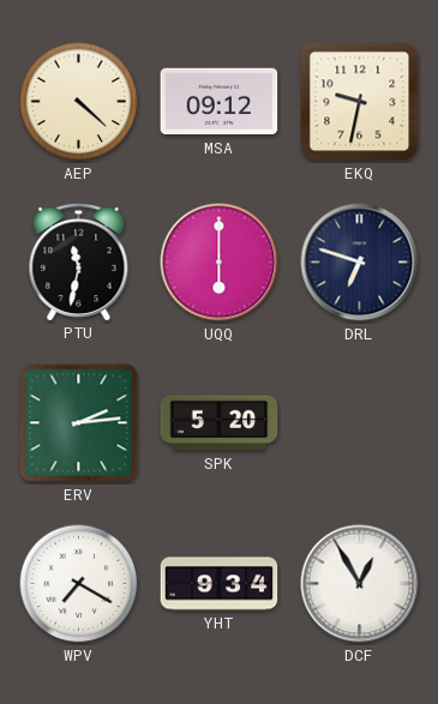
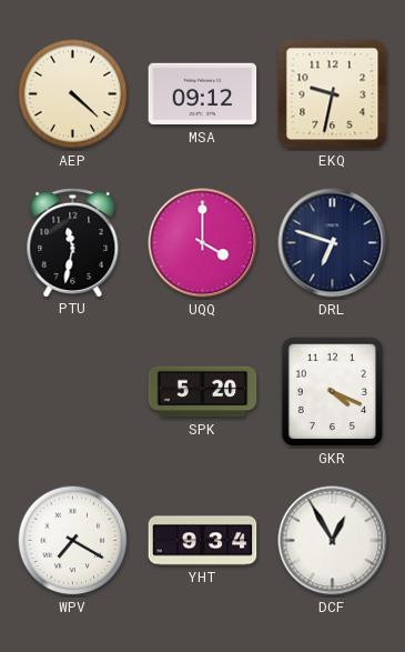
UQQ: 6:00 -> 4:00
ERV: 2:14 -> none
GKR: none -> 4:19
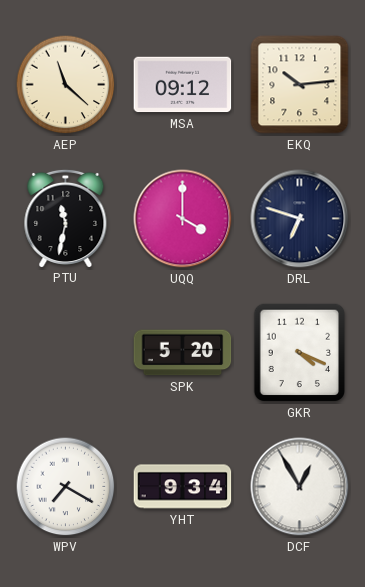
AEP: 4:22 -> 11:22
EKQ: 9:32 -> 10:14
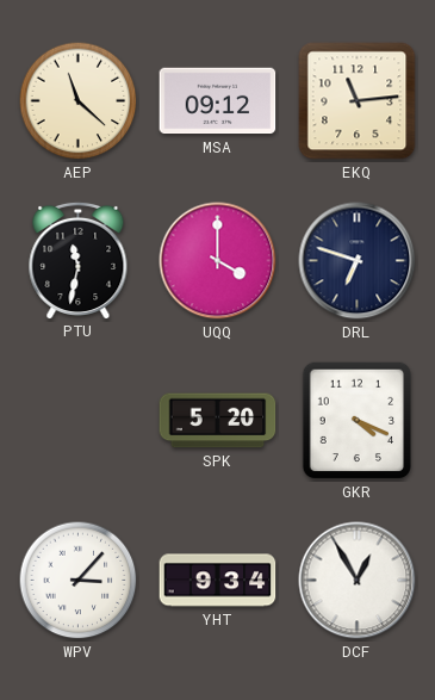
EKQ: 10:14 -> 11:14
WPV: 7:20 -> 3:07
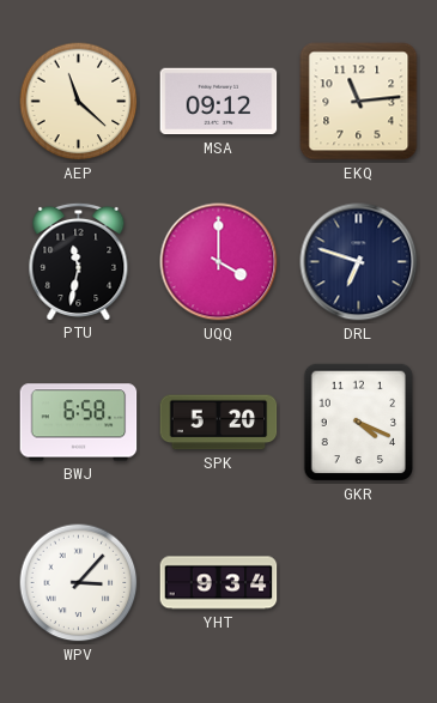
BWJ: none -> 6:58
DCF: 12:55 -> none
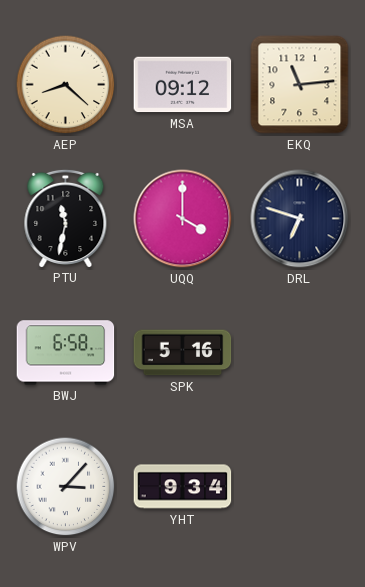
AEP: 11:22 -> 8:22
SPK: 5:20 -> 5:16
GKR: 4:19 -> none
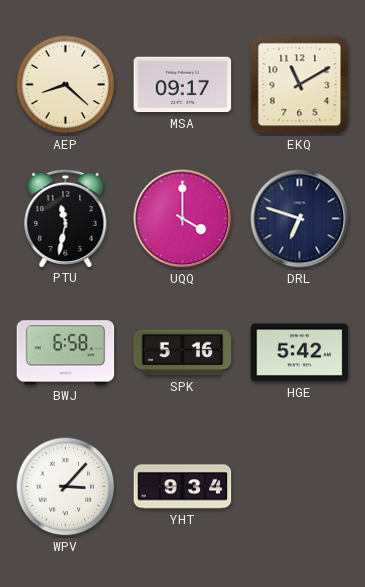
MSA: 09:12 -> 09:17
EKQ: 11:14 -> 11:10
HGE: none -> 5:42
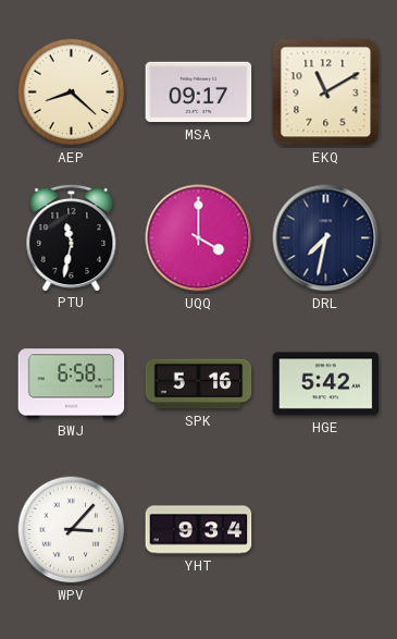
DRL: 6:48 -> 7:32
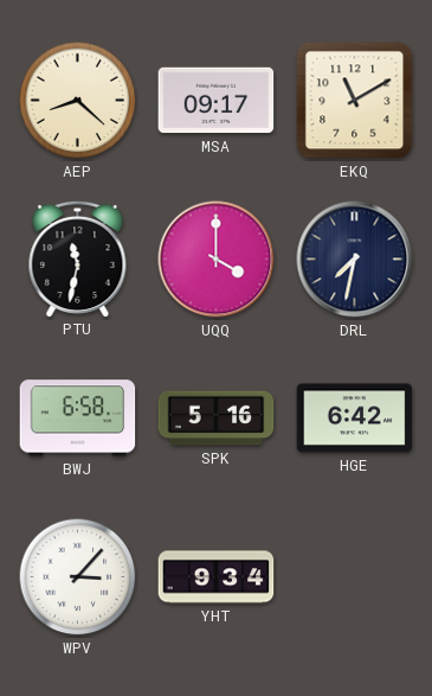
HGE: 5:42 -> 6:42
